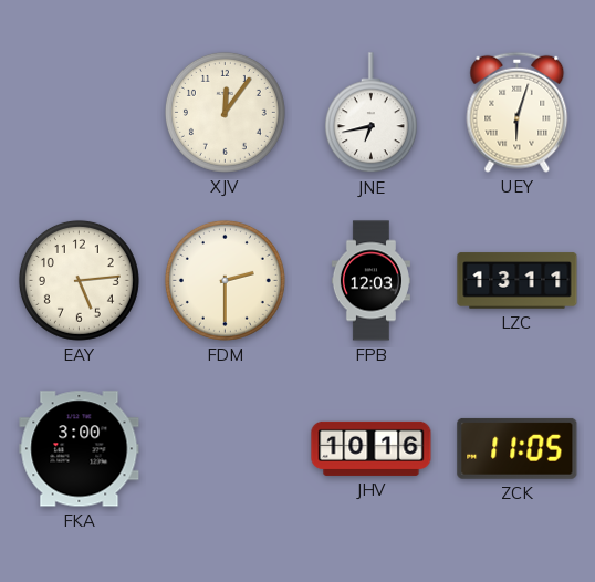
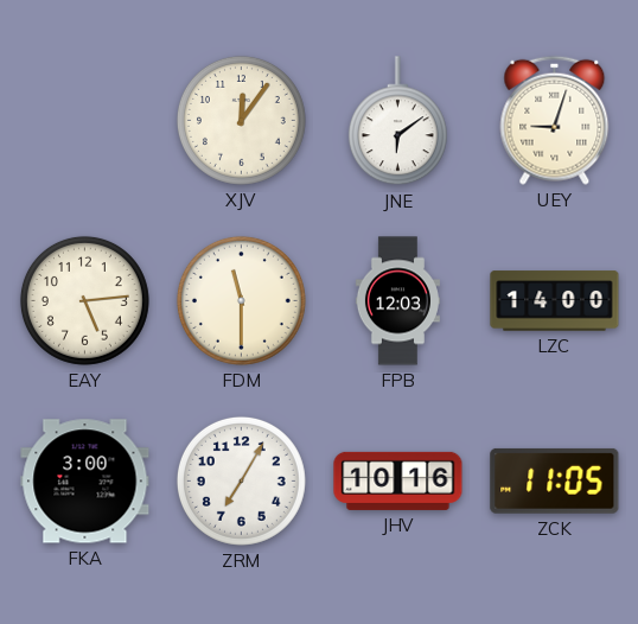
JNE: 6:43 -> 6:09
UEY: 6:03 -> 9:03
FDM: 2:30 -> 11:30
LZC: 13:11 -> 14:00
ZRM: none -> 7:05
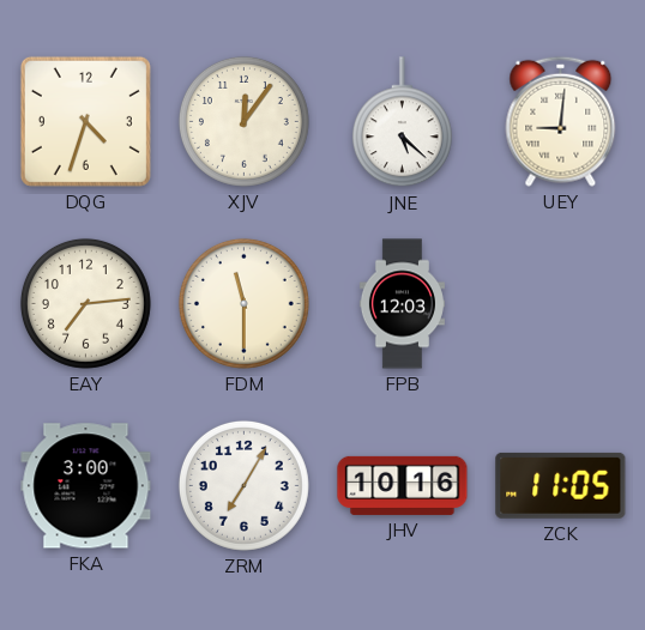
DQG: none -> 4:33
JNE: 6:09 -> 5:22
UEY: 9:03 -> 9:01
EAY: 5:14 -> 7:14
LZC: 14:00 -> none
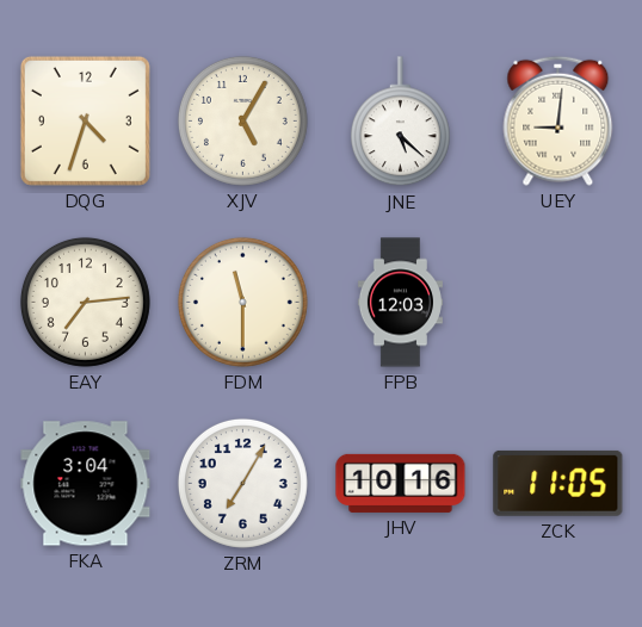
XJV: 12:06 -> 5:05
FKA: 3:00 -> 3:04
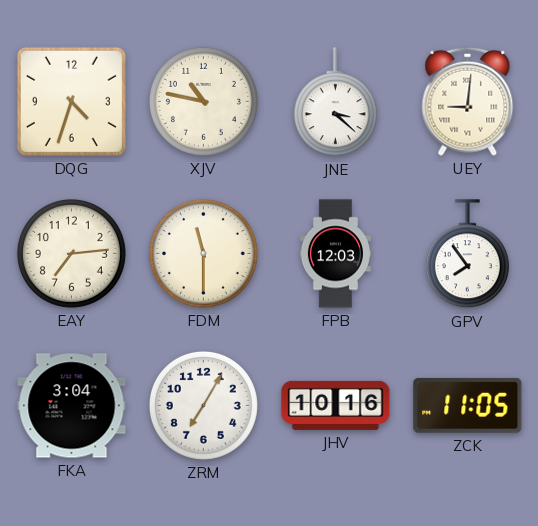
XJV: 5:05 -> 10:47
JNE: 5:22 -> 3:22
GPV: none -> 7:54
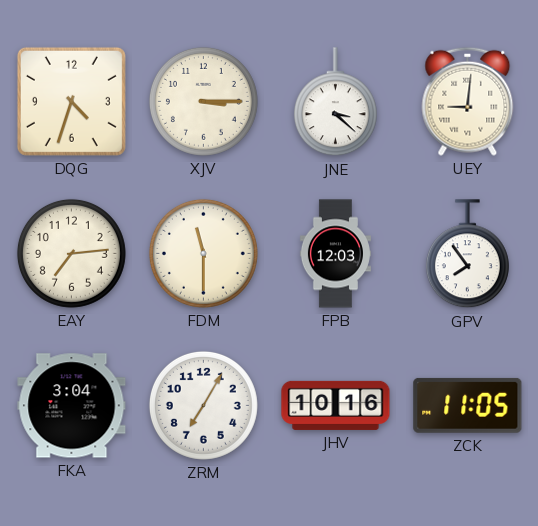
XJV: 10:47 -> 3:15
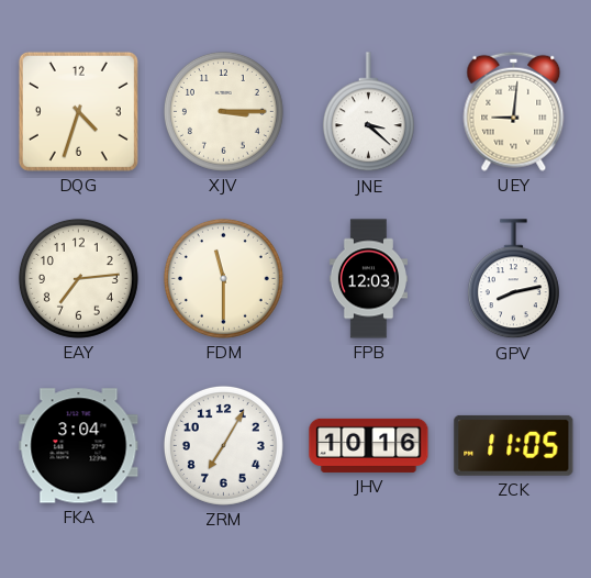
GPV: 7:54 -> 8:13
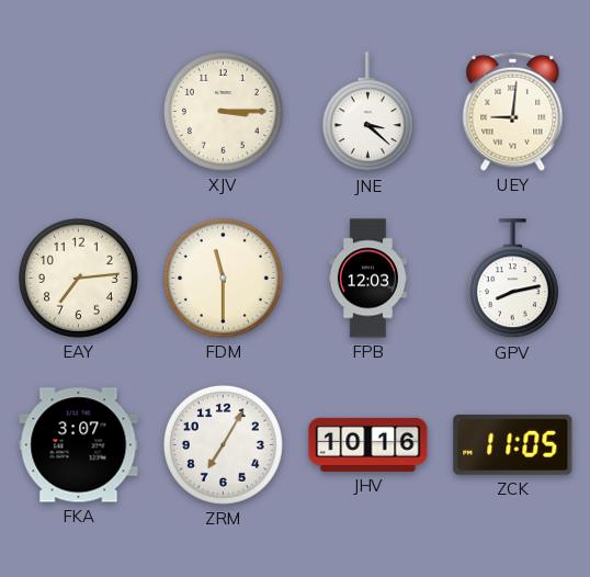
DQG: 4:33 -> none
FKA: 3:04 -> 3:07
